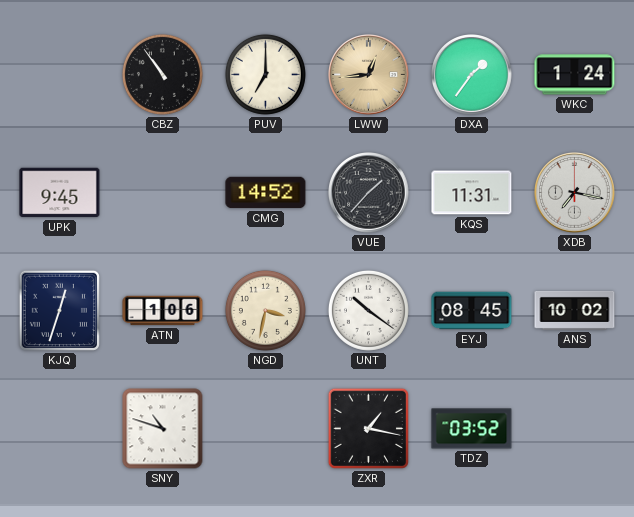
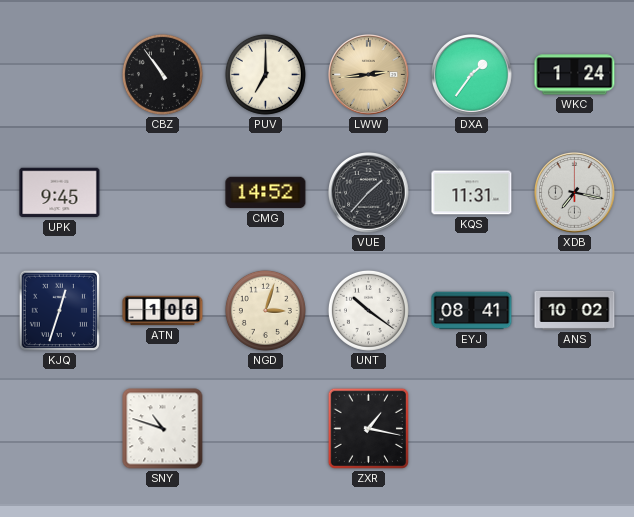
LWW: 12:44 -> 2:44
NGD: 3:32 -> 3:03
EYJ: 08:45 -> 08:41
TDZ: 03:52 -> none
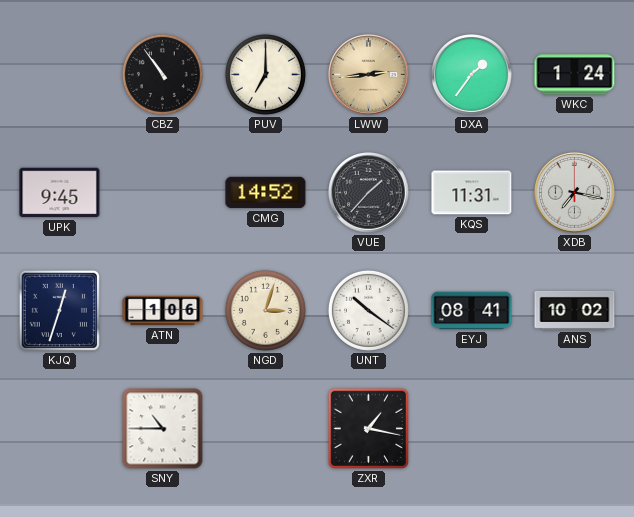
SNY: 10:48 -> 10:45
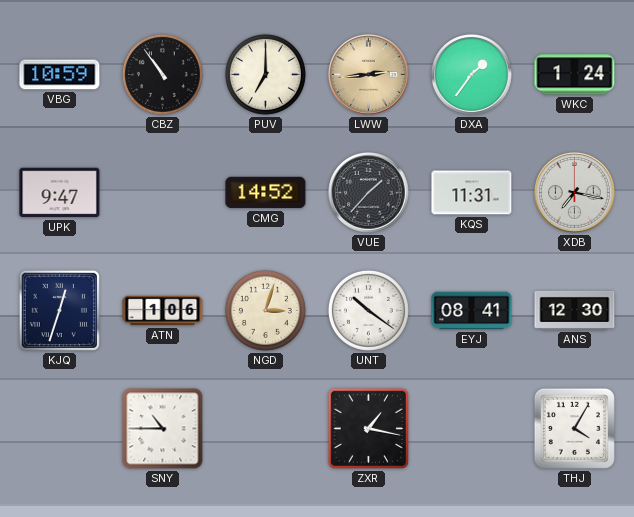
VBG: none -> 10:59
UPK: 9:45 -> 9:47
ANS: 10:02 -> 12:30
THJ: none -> 4:05
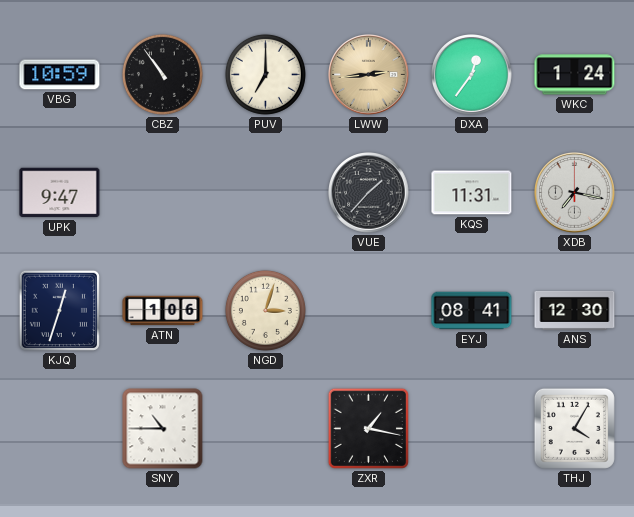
DXA: 1:36 -> 12:36
CMG: 14:52 -> none
UNT: 10:21 -> none
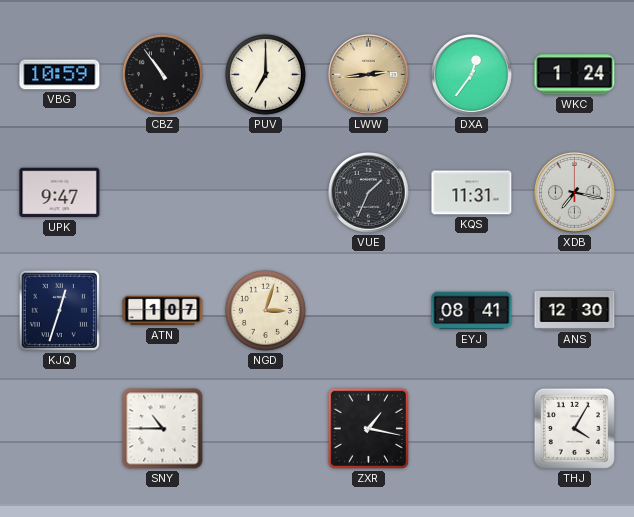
VUE: 1:37 -> 1:34
ATN: 1:06 -> 1:07
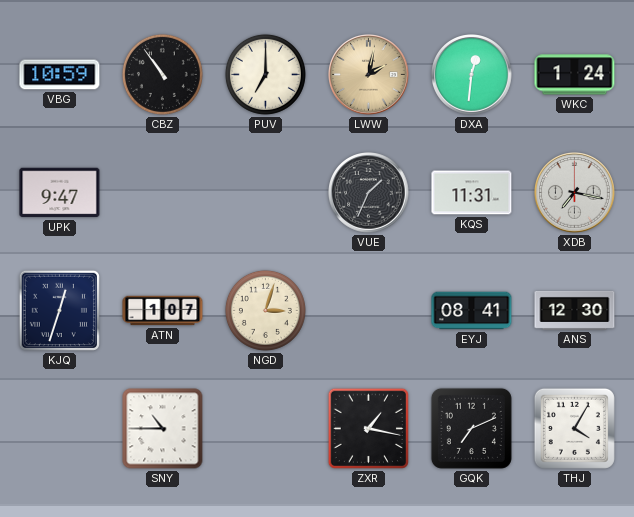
LWW: 2:44 -> 2:02
DXA: 12:36 -> 12:31
GQK: none -> 7:11
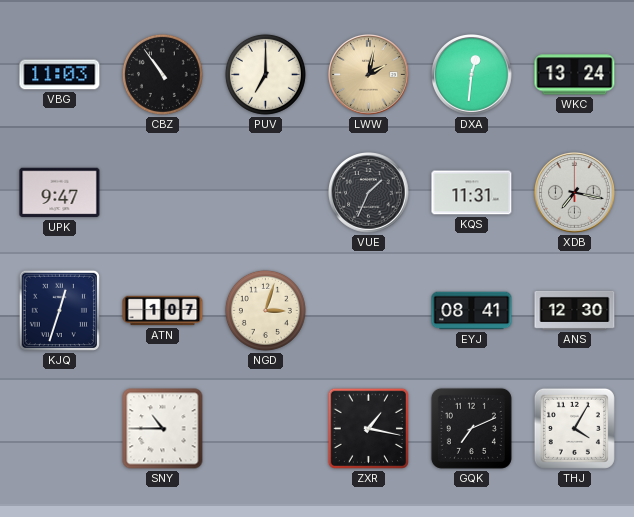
VBG: 10:59 -> 11:03
WKC: 1:24 -> 13:24
